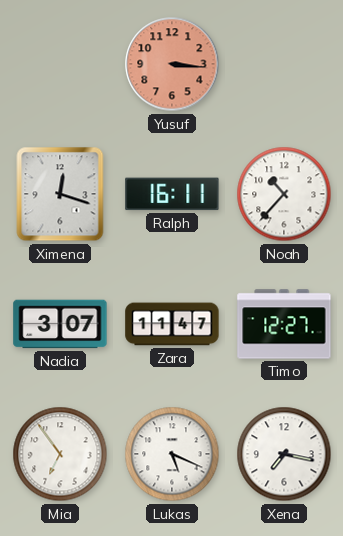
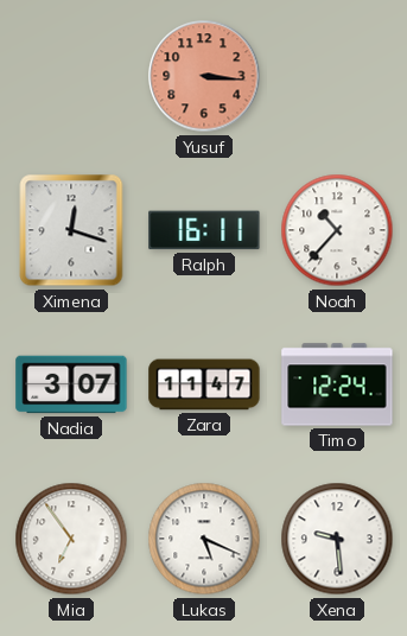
Timo: 12:27 -> 12:24
Xena: 7:17 -> 9:29
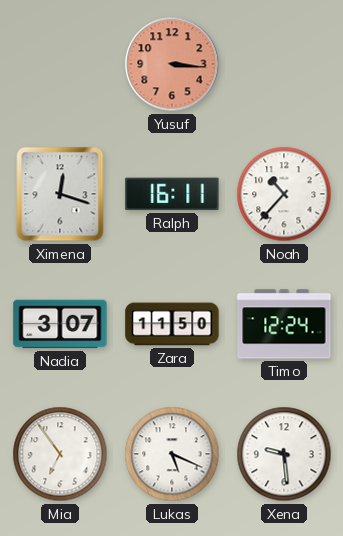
Zara: 11:47 -> 11:50
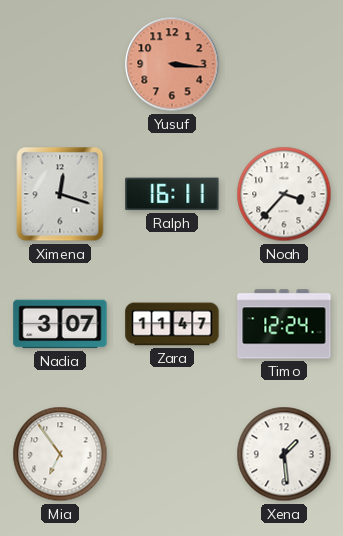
Noah: 10:37 -> 3:37
Zara: 11:50 -> 11:47
Lukas: 5:19 -> none
Xena: 9:29 -> 1:29
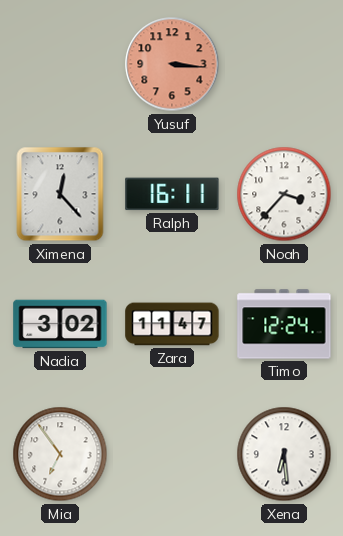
Ximena: 12:18 -> 12:23
Nadia: 3:07 -> 3:02
Xena: 1:29 -> 6:29
